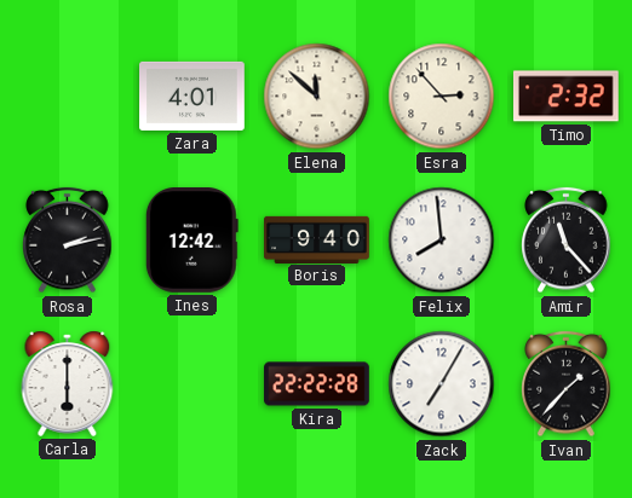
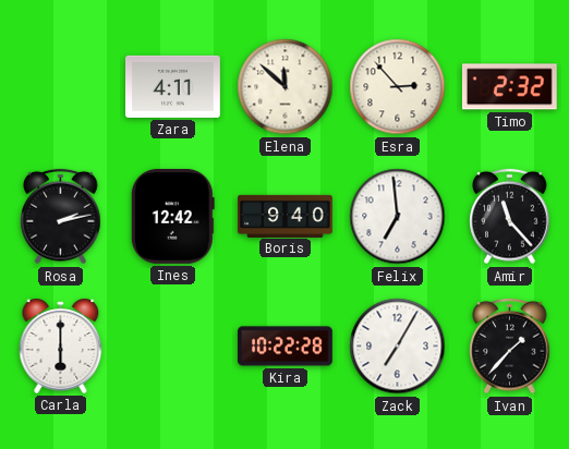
Zara: 4:01 -> 4:11
Felix: 7:59 -> 6:59
Kira: 22:22 -> 10:22
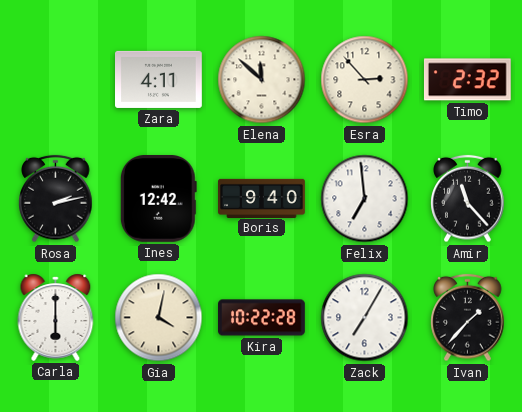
Gia: none -> 4:02
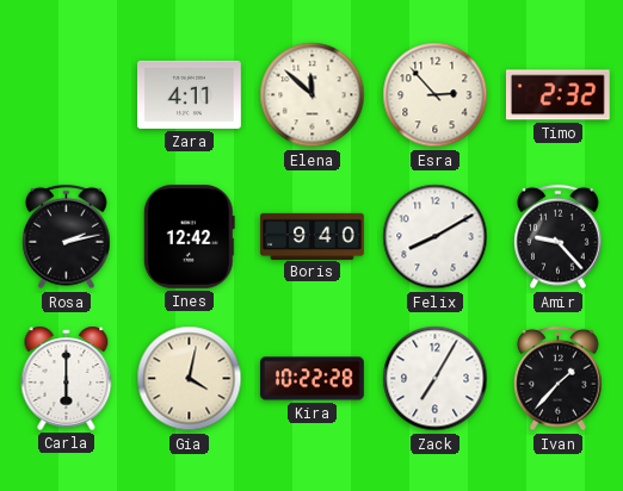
Felix: 6:59 -> 8:10
Amir: 11:23 -> 9:23
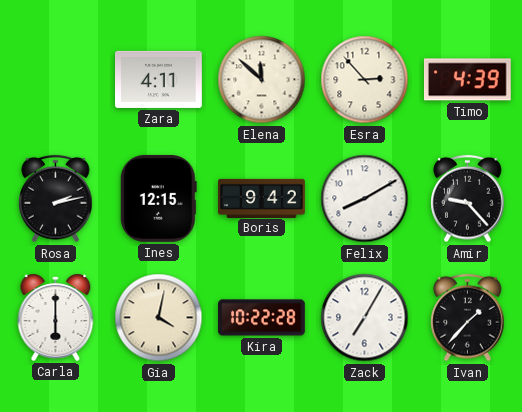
Timo: 2:32 -> 4:39
Ines: 12:42 -> 12:15
Boris: 9:40 -> 9:42
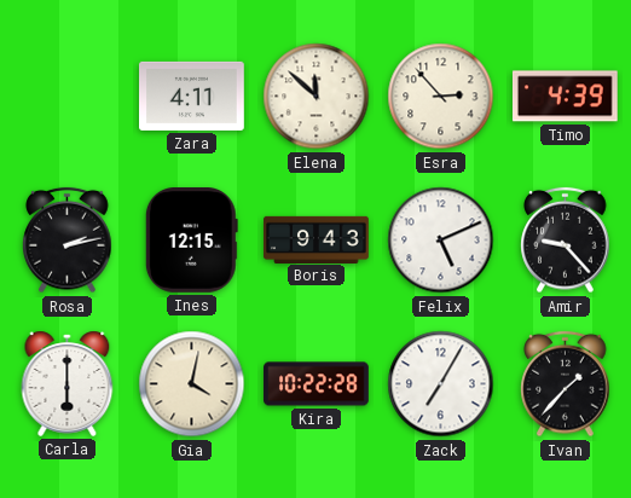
Boris: 9:42 -> 9:43
Felix: 8:10 -> 5:11
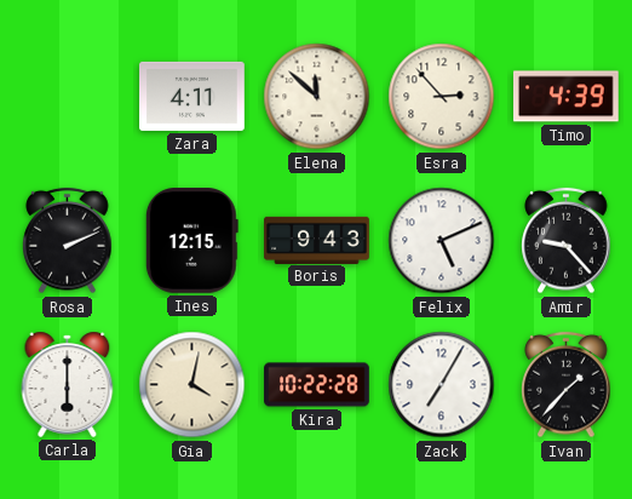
Rosa: 2:13 -> 2:11
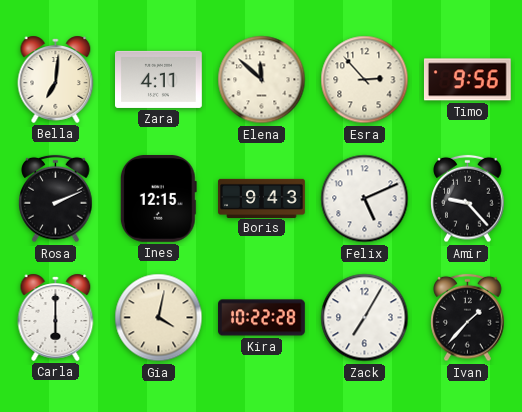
Bella: none -> 7:01
Timo: 4:39 -> 9:56
